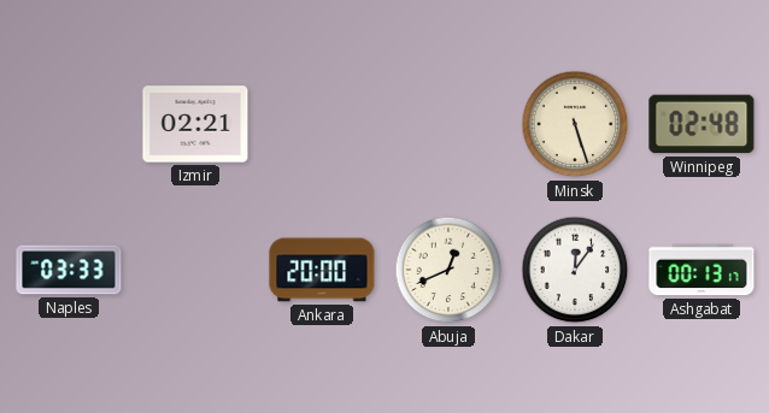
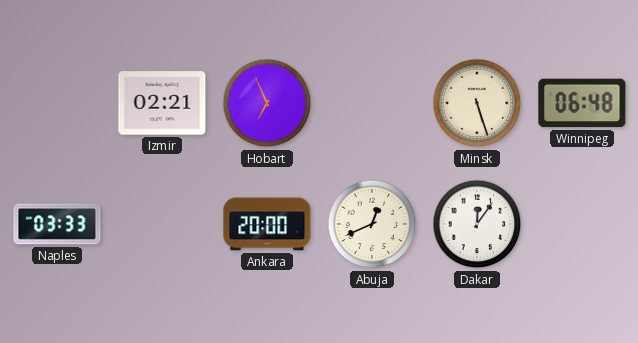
Hobart: none -> 6:56
Winnipeg: 02:48 -> 06:48
Ashgabat: 00:13 -> none
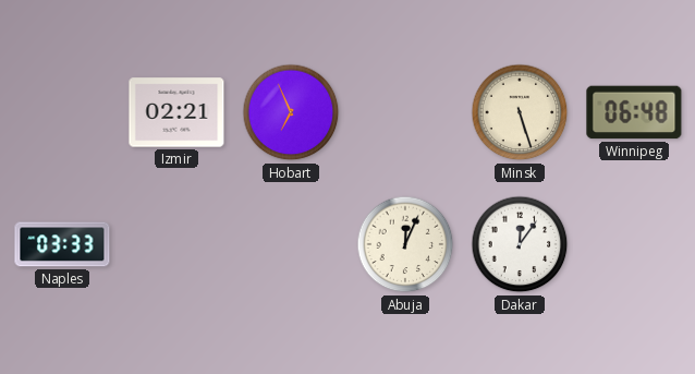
Ankara: 20:00 -> none
Abuja: 12:41 -> 12:04
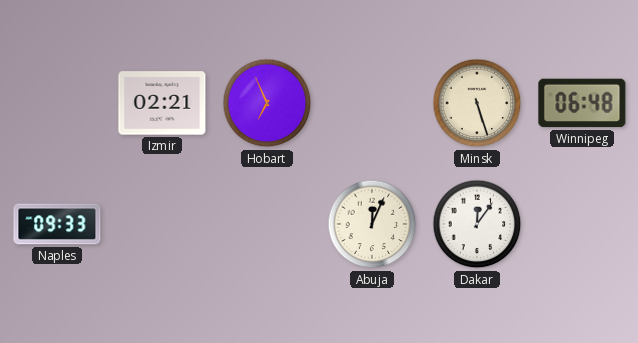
Naples: 03:33 -> 09:33
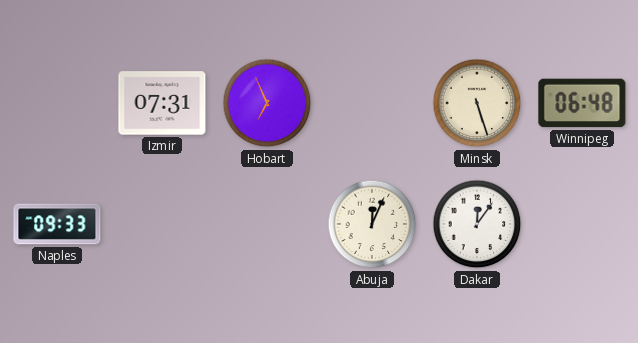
Izmir: 02:21 -> 07:31
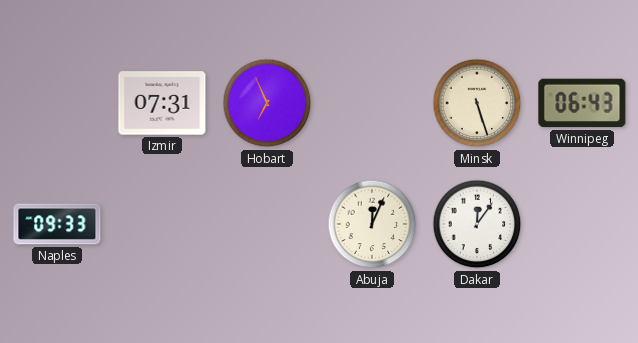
Winnipeg: 06:48 -> 06:43
